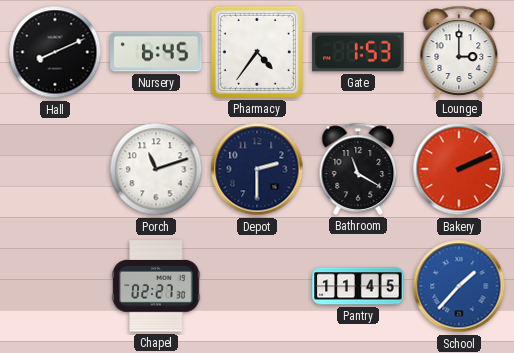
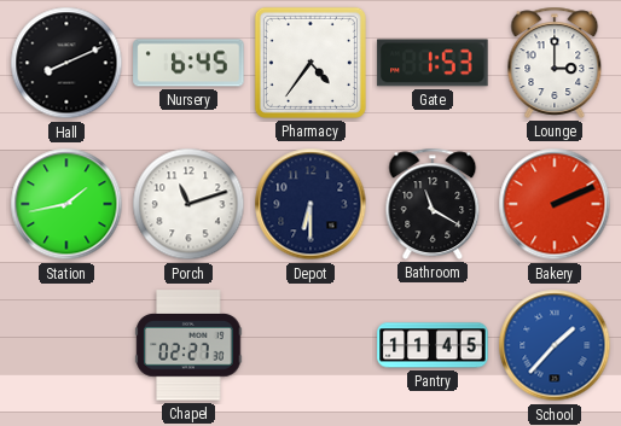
Station: none -> 1:43
Depot: 2:30 -> 6:30
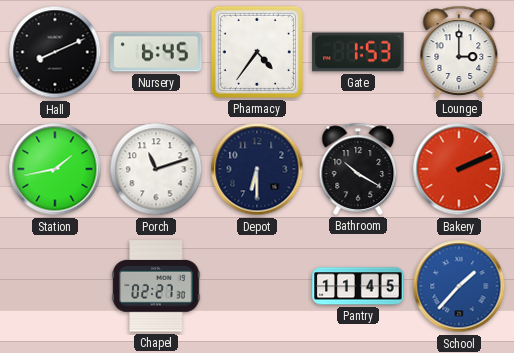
Bathroom: 11:20 -> 10:20
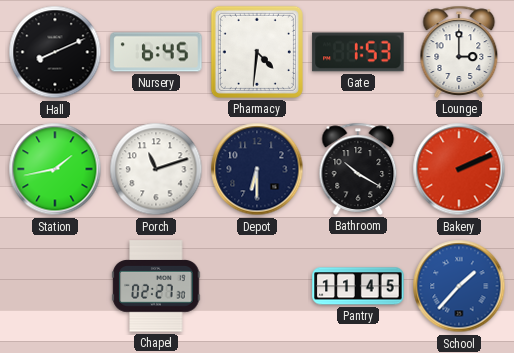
Pharmacy: 4:36 -> 4:31
